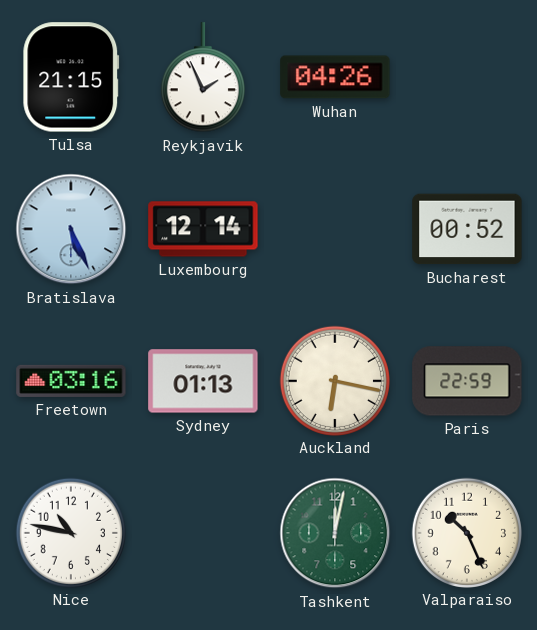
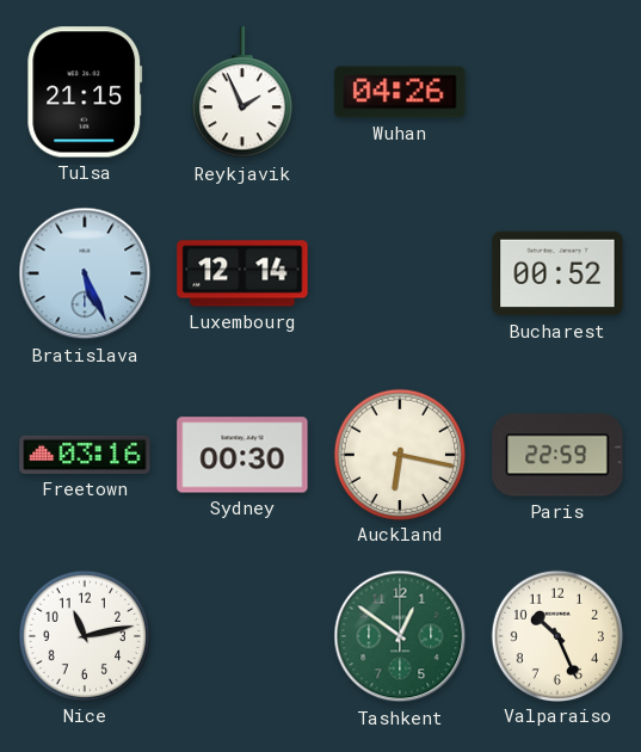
Sydney: 01:13 -> 00:30
Nice: 10:47 -> 11:13
Tashkent: 12:02 -> 12:51
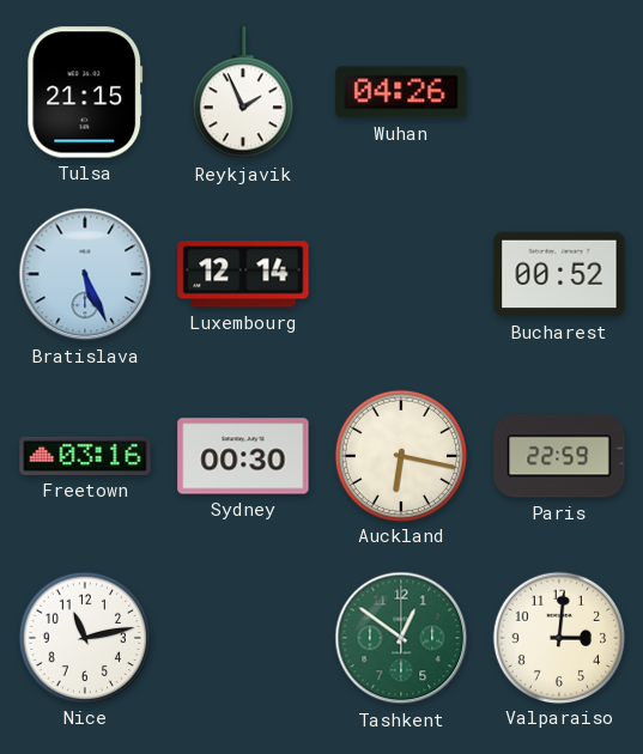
Valparaiso: 10:26 -> 3:01
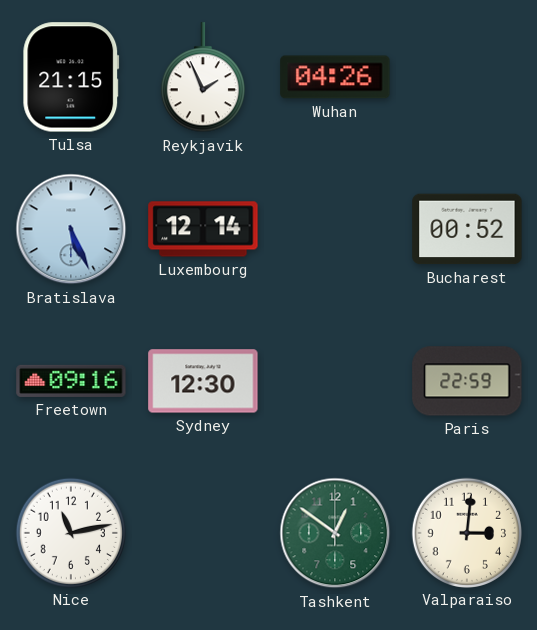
Freetown: 03:16 -> 09:16
Sydney: 00:30 -> 12:30
Auckland: 6:17 -> none
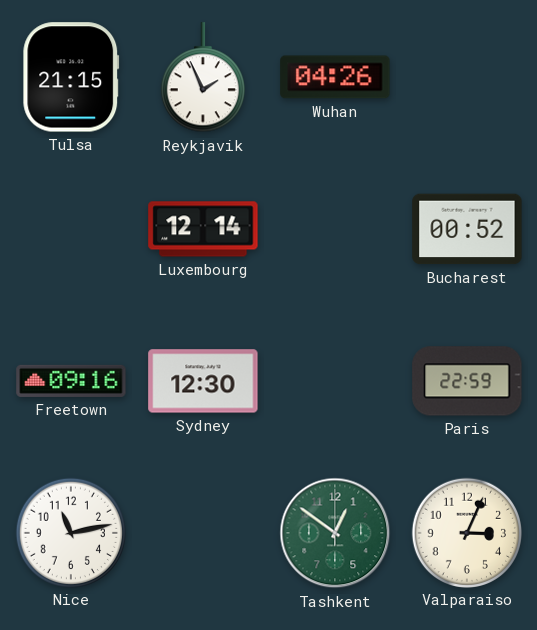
Bratislava: 5:26 -> none
Valparaiso: 3:01 -> 3:04
